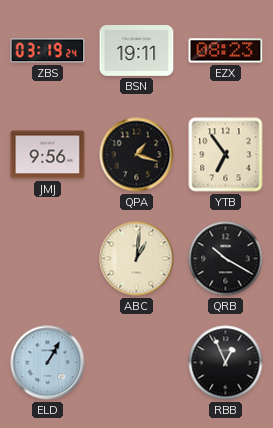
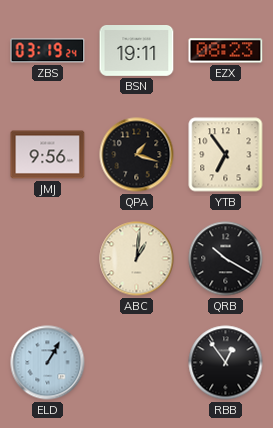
RBB: 12:56 -> 12:54
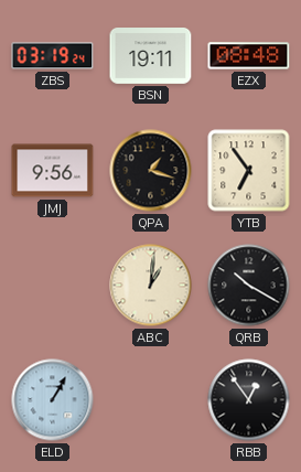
EZX: 08:23 -> 08:48
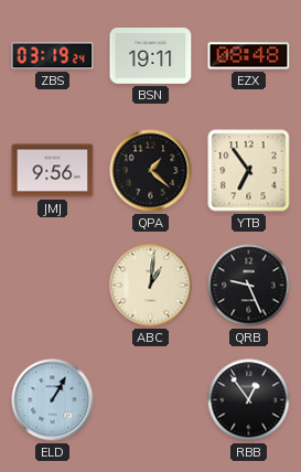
QPA: 1:18 -> 1:22
QRB: 10:20 -> 9:26
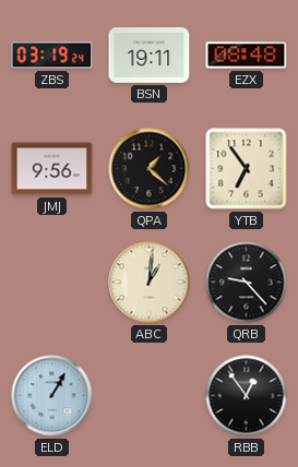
QRB: 9:26 -> 9:23
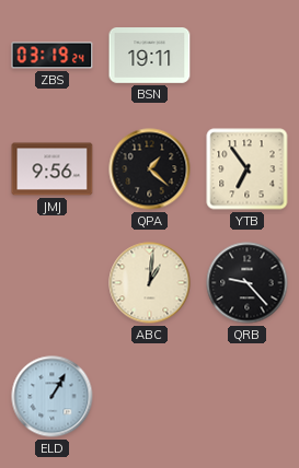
EZX: 08:48 -> none
RBB: 12:54 -> none
